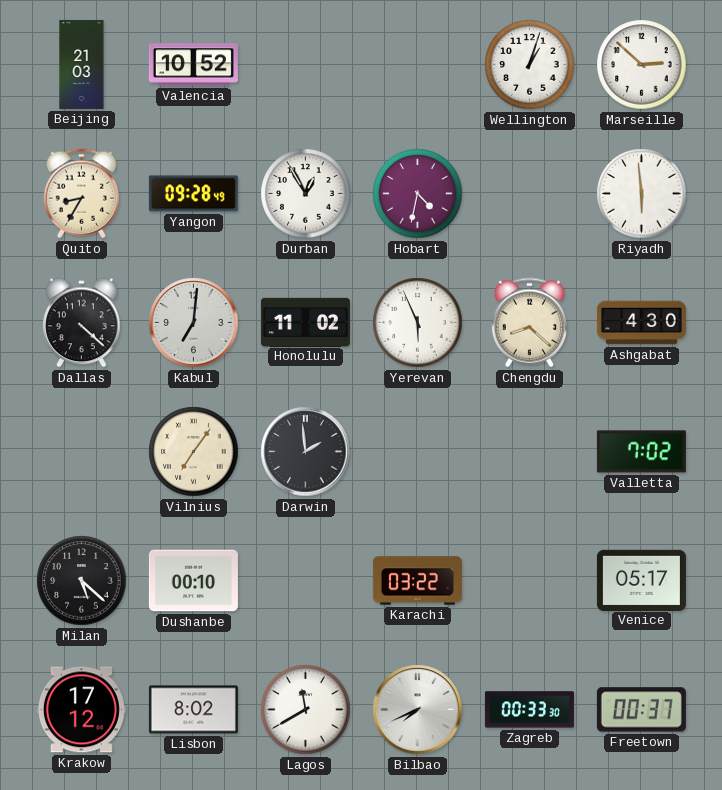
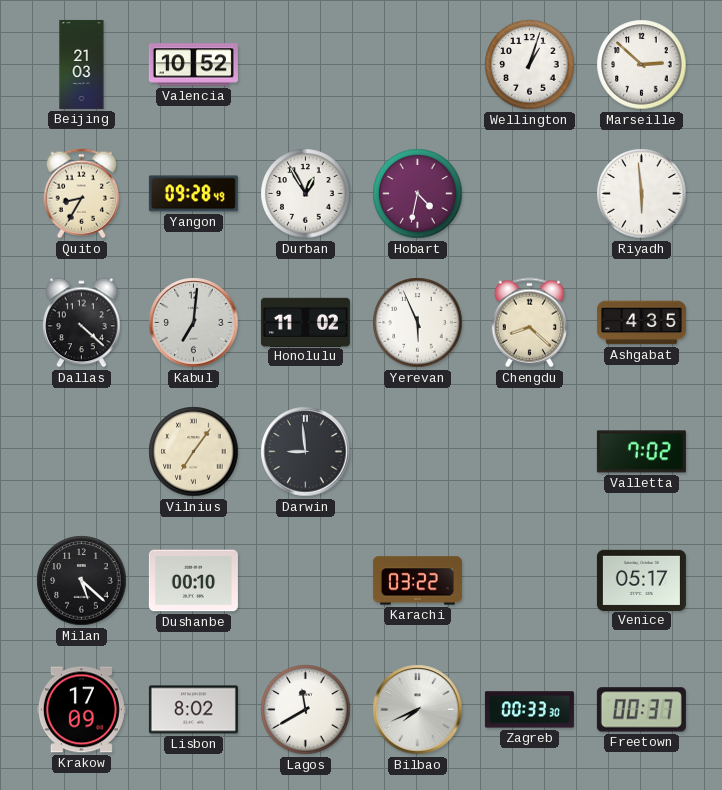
Ashgabat: 4:30 -> 4:35
Darwin: 1:59 -> 8:59
Krakow: 17:12 -> 17:09
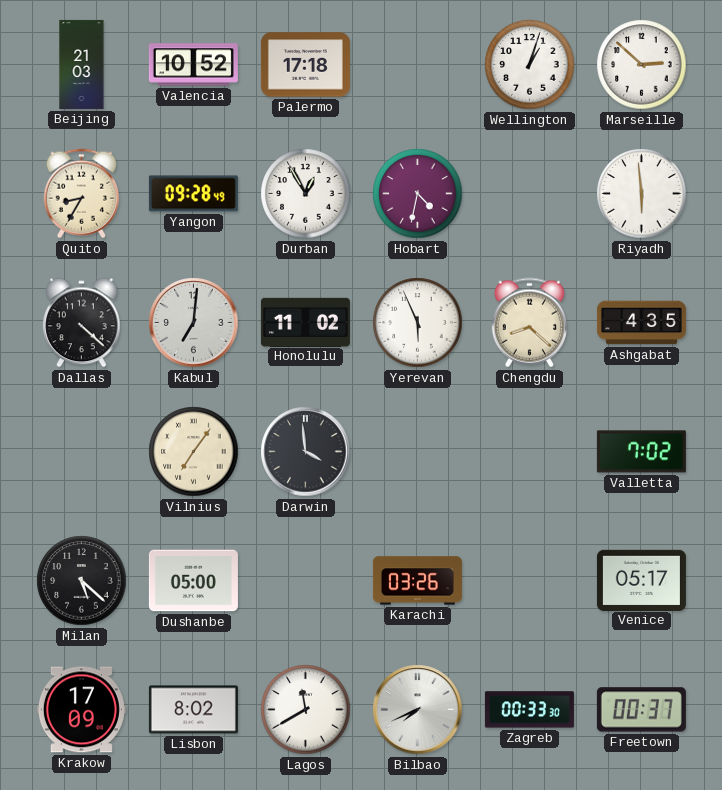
Palermo: none -> 17:18
Darwin: 8:59 -> 3:59
Dushanbe: 00:10 -> 05:00
Karachi: 03:22 -> 03:26
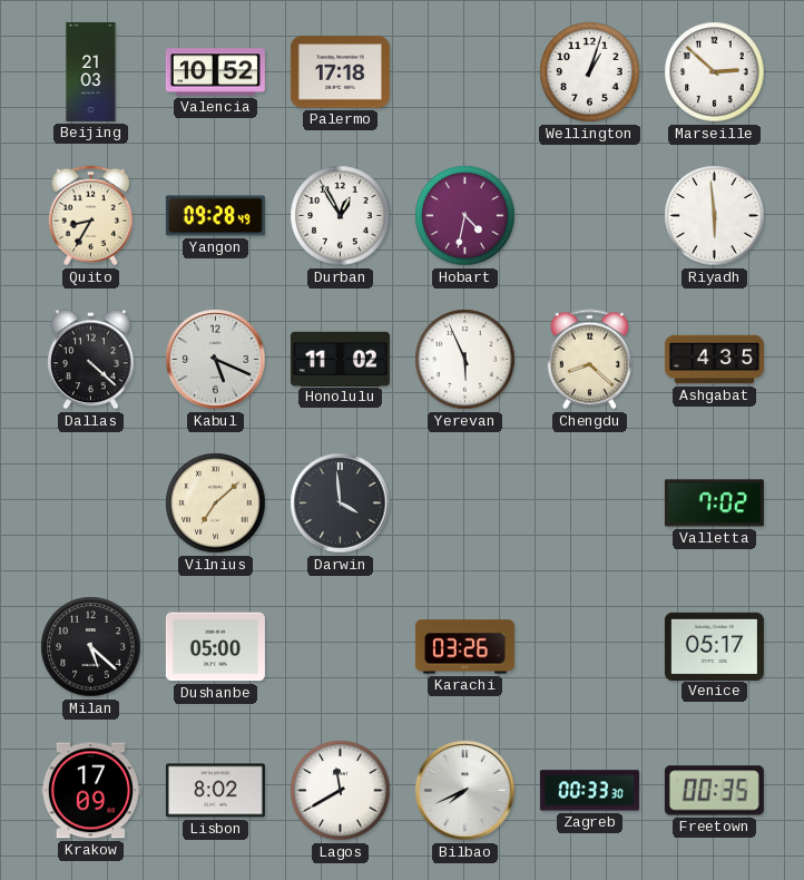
Kabul: 7:01 -> 5:19
Vilnius: 7:06 -> 7:08
Freetown: 00:37 -> 00:35
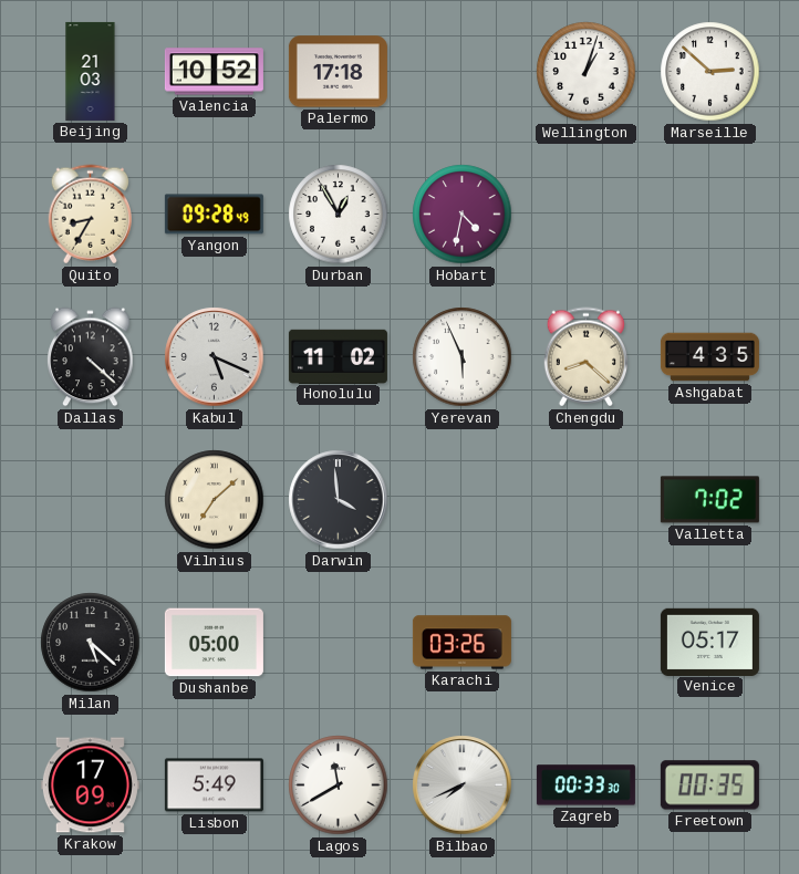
Riyadh: 5:59 -> none
Lisbon: 8:02 -> 5:49
